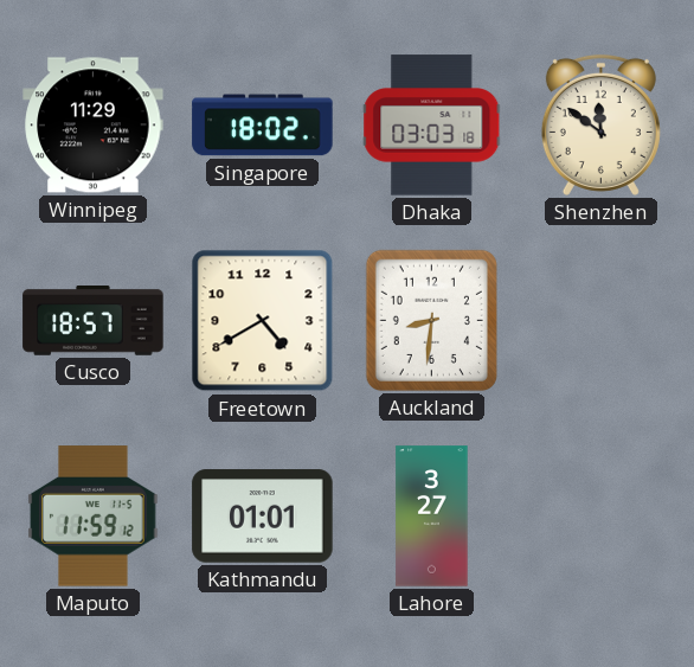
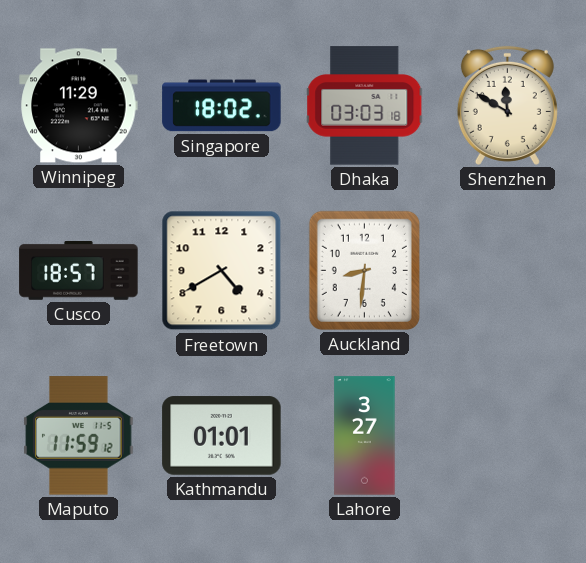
Shenzhen: 11:51 -> 11:50
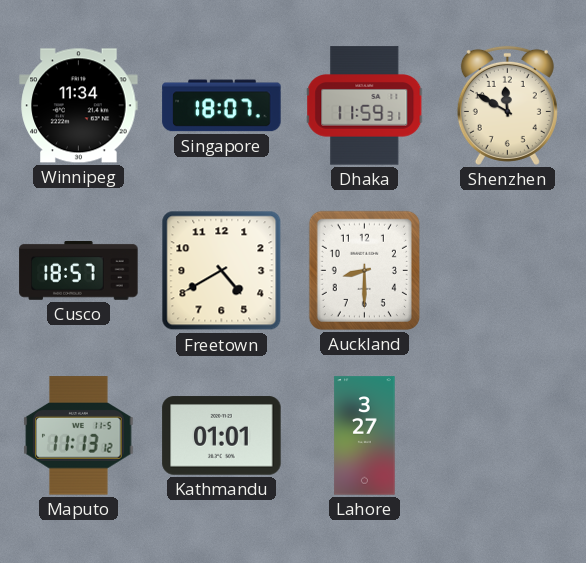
Winnipeg: 11:29 -> 11:34
Singapore: 18:02 -> 18:07
Dhaka: 03:03 -> 11:59
Auckland: 8:31 -> 8:30
Maputo: 11:59 -> 11:13
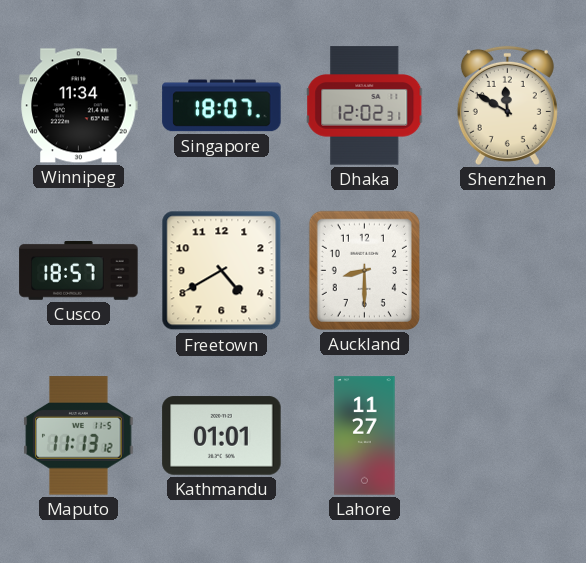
Dhaka: 11:59 -> 12:02
Lahore: 3:27 -> 11:27
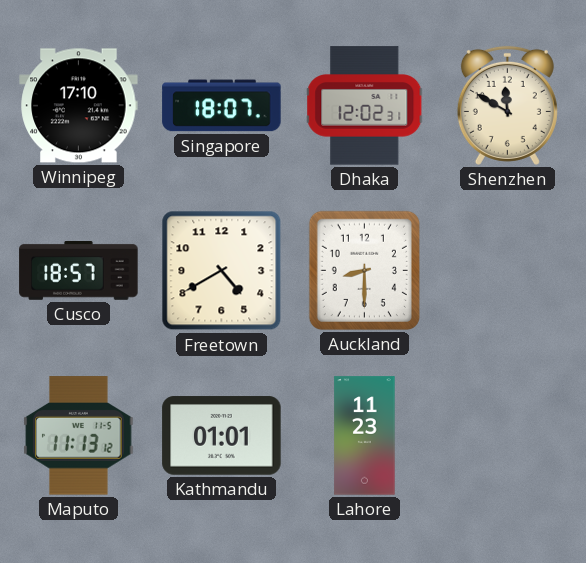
Winnipeg: 11:34 -> 17:10
Lahore: 11:27 -> 11:23
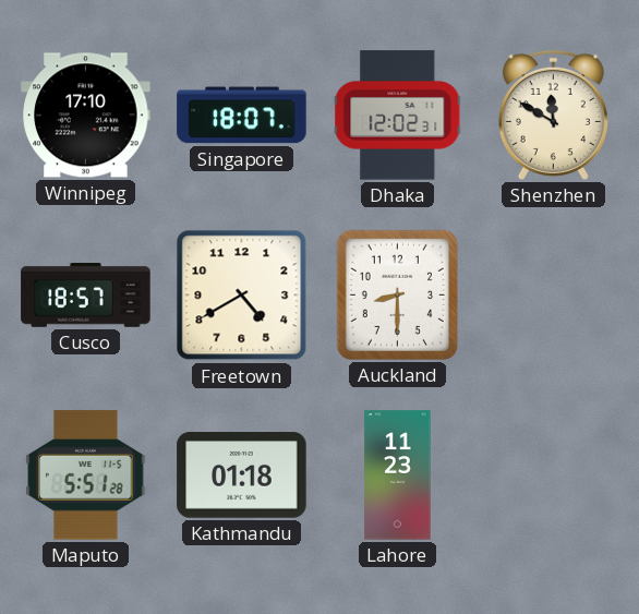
Maputo: 11:13 -> 5:51
Kathmandu: 01:01 -> 01:18
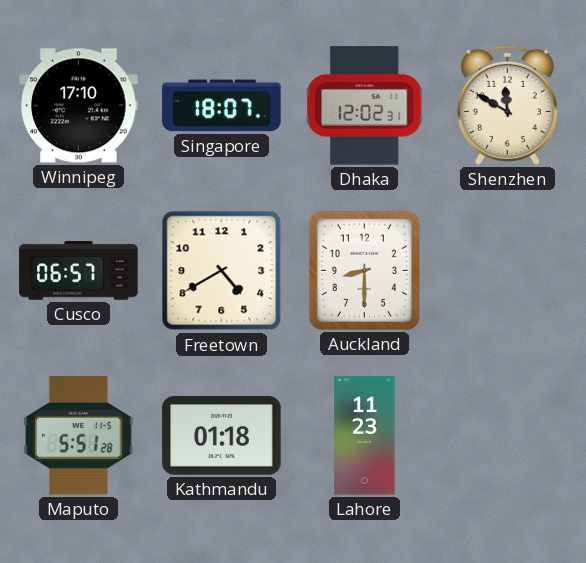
Cusco: 18:57 -> 06:57
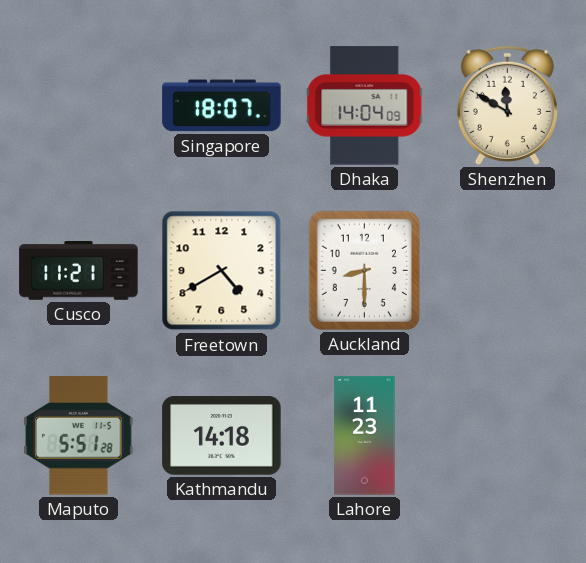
Winnipeg: 17:10 -> none
Dhaka: 12:02 -> 14:04
Cusco: 06:57 -> 11:21
Kathmandu: 01:18 -> 14:18
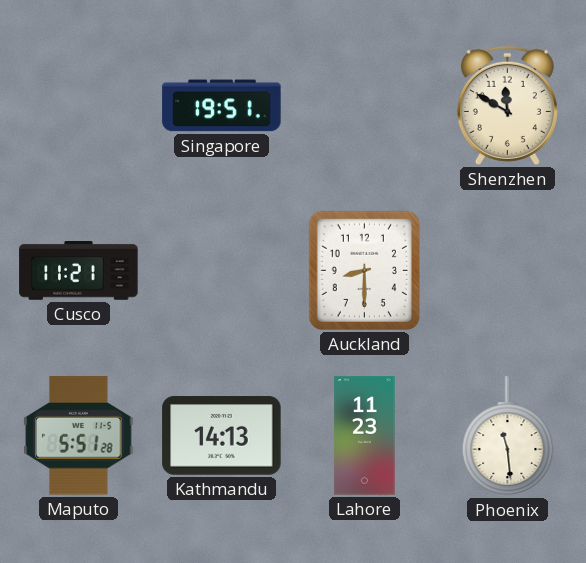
Singapore: 18:07 -> 19:51
Dhaka: 14:04 -> none
Freetown: 4:40 -> none
Kathmandu: 14:18 -> 14:13
Phoenix: none -> 11:29
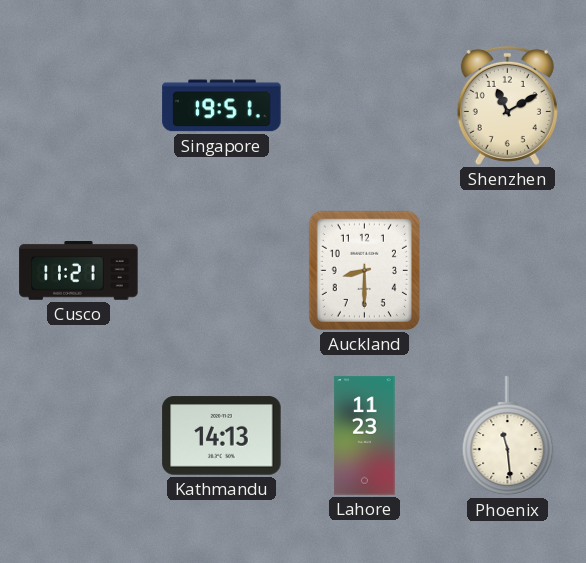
Shenzhen: 11:50 -> 11:10
Maputo: 5:51 -> none
